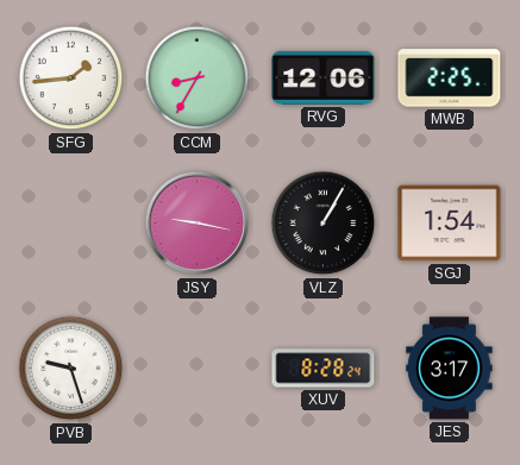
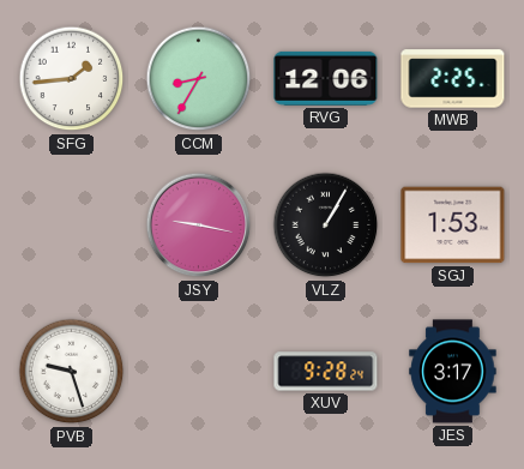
SGJ: 1:54 -> 1:53
XUV: 8:28 -> 9:28
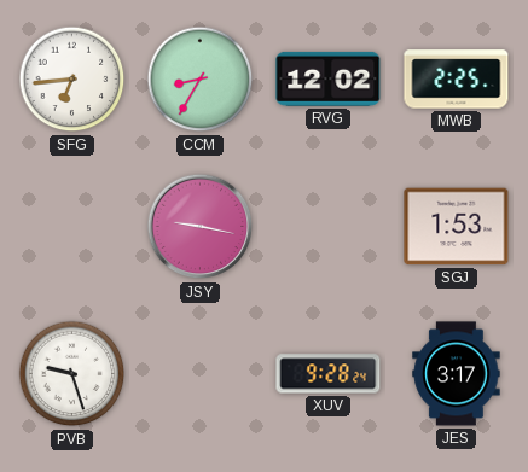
SFG: 1:44 -> 6:44
RVG: 12:06 -> 12:02
VLZ: 1:05 -> none
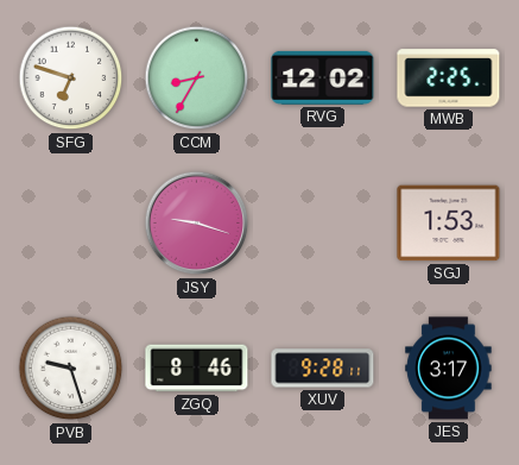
SFG: 6:44 -> 6:48
JSY: 9:17 -> 9:18
ZGQ: none -> 8:46
XUV: 9:28:24 -> 9:28:11
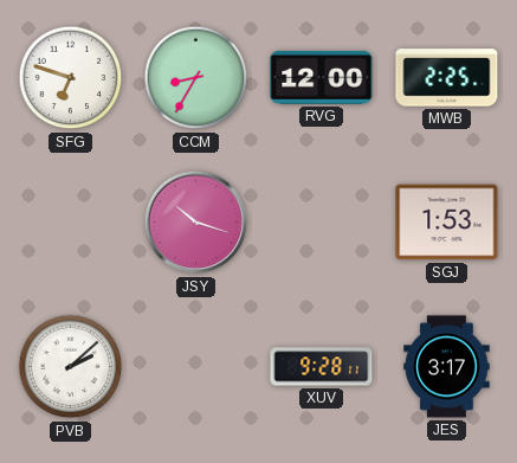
RVG: 12:02 -> 12:00
JSY: 9:18 -> 10:18
PVB: 9:27 -> 2:08
ZGQ: 8:46 -> none
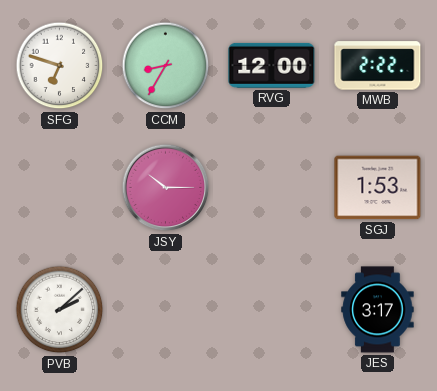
MWB: 2:25 -> 2:22
JSY: 10:18 -> 10:15
XUV: 9:28 -> none
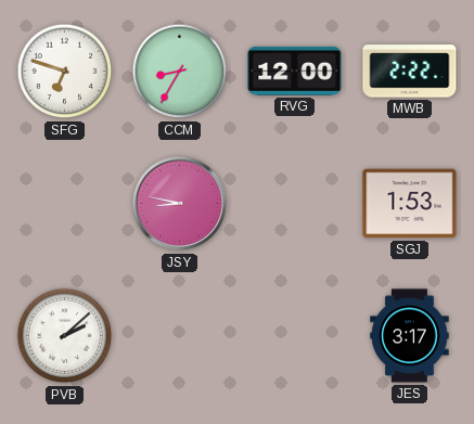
JSY: 10:15 -> 8:47
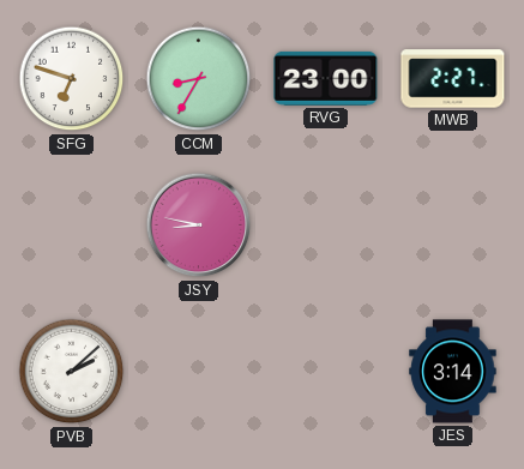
RVG: 12:00 -> 23:00
MWB: 2:22 -> 2:27
SGJ: 1:53 -> none
JES: 3:17 -> 3:14
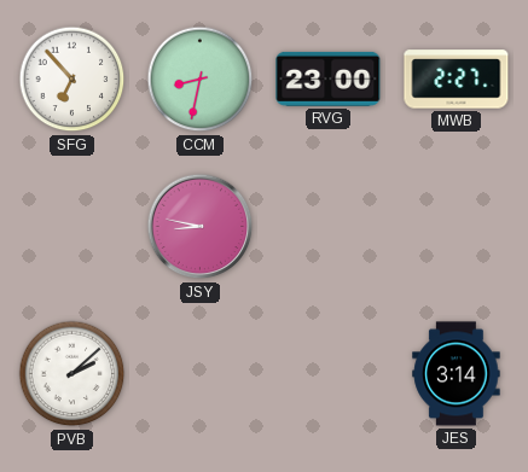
SFG: 6:48 -> 6:53
CCM: 8:35 -> 8:32
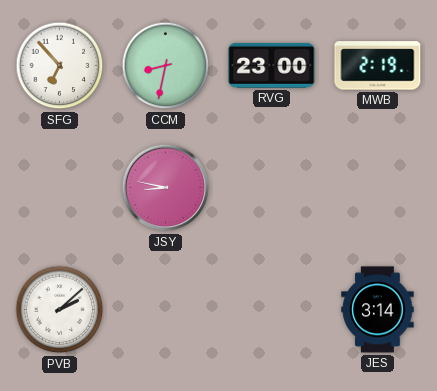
MWB: 2:27 -> 2:19
